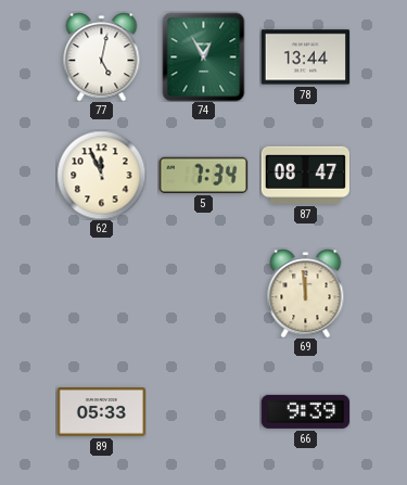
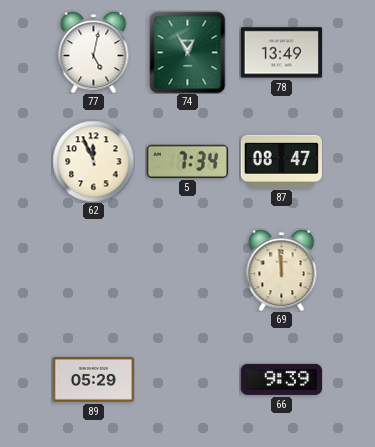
78: 13:44 -> 13:49
89: 05:33 -> 05:29
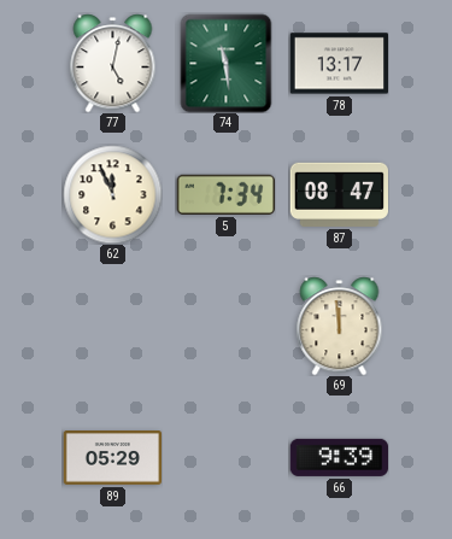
74: 12:55 -> 11:29
78: 13:49 -> 13:17
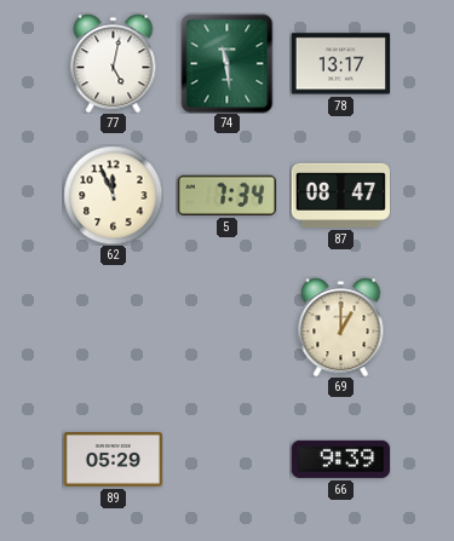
69: 11:59 -> 1:00
